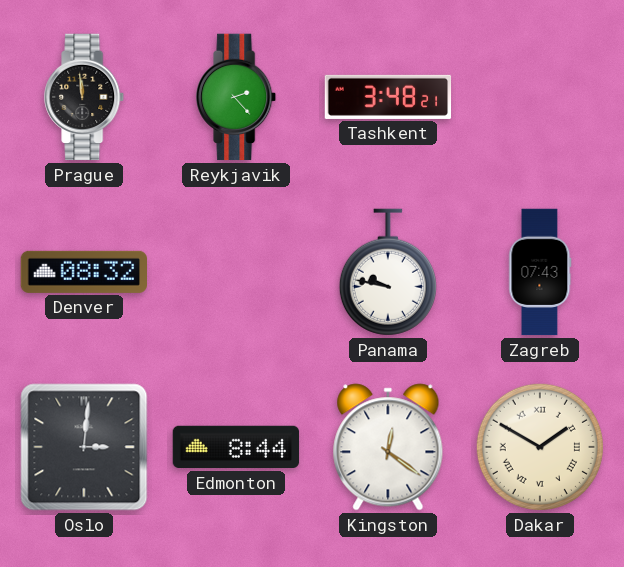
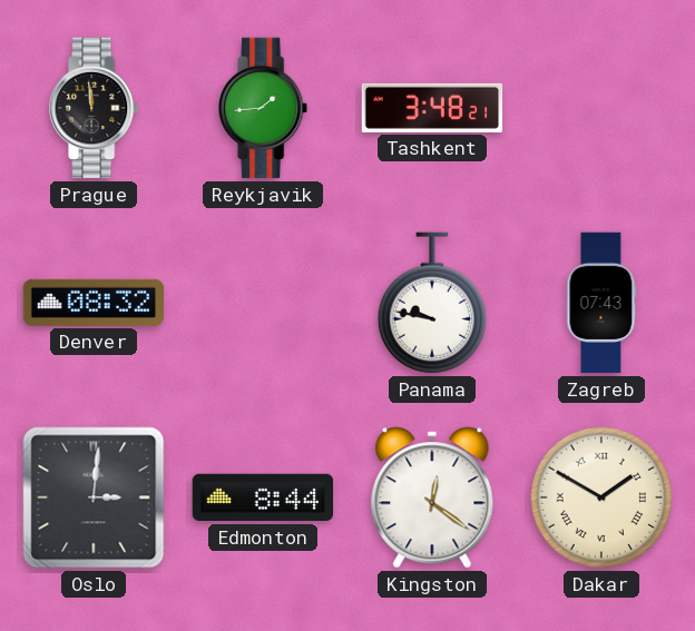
Reykjavik: 2:23 -> 1:44
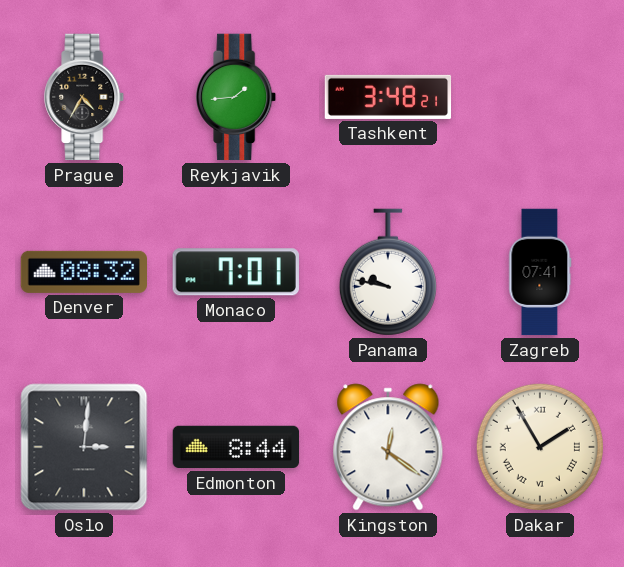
Prague: 11:59 -> 4:35
Monaco: none -> 7:01
Zagreb: 07:43 -> 07:41
Dakar: 1:50 -> 1:55
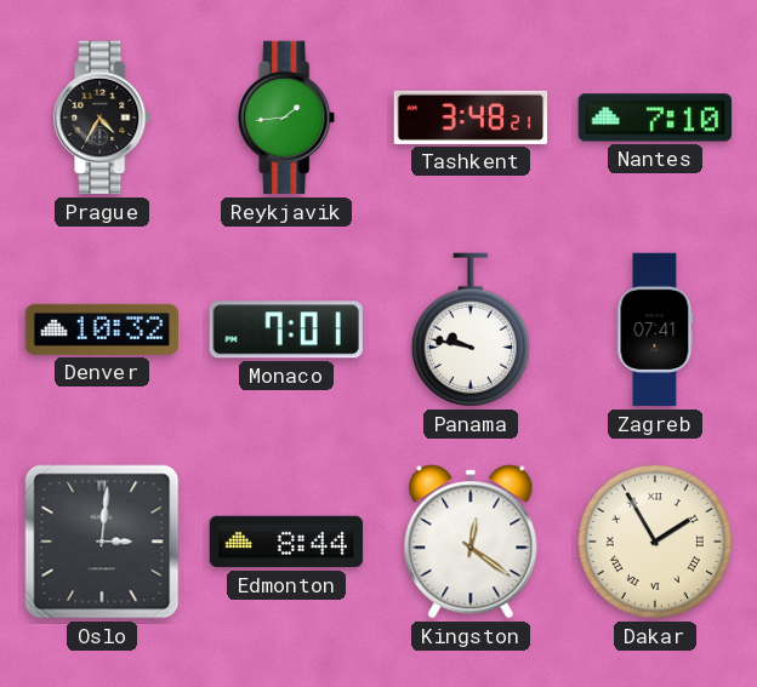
Nantes: none -> 7:10
Denver: 08:32 -> 10:32
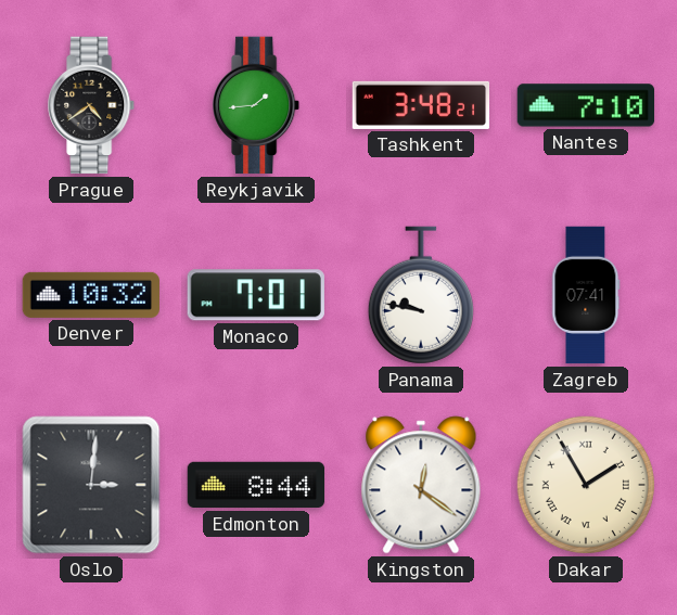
Prague: 4:35 -> 4:39
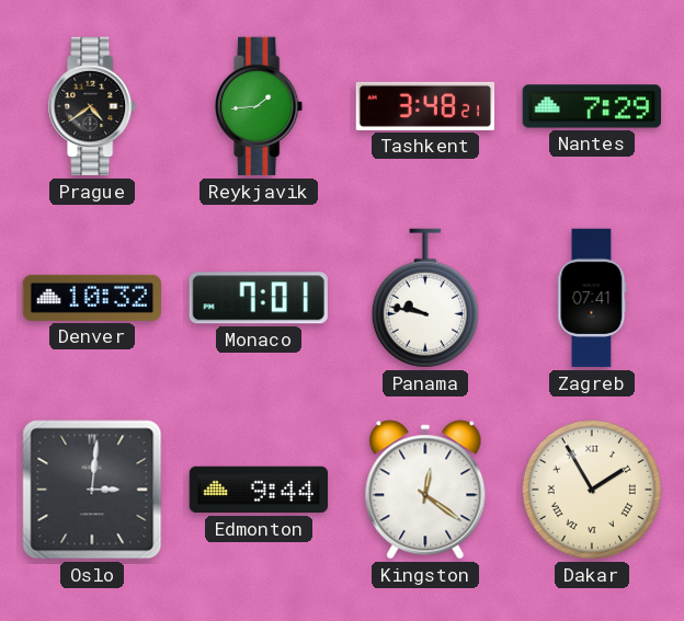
Nantes: 7:10 -> 7:29
Edmonton: 8:44 -> 9:44
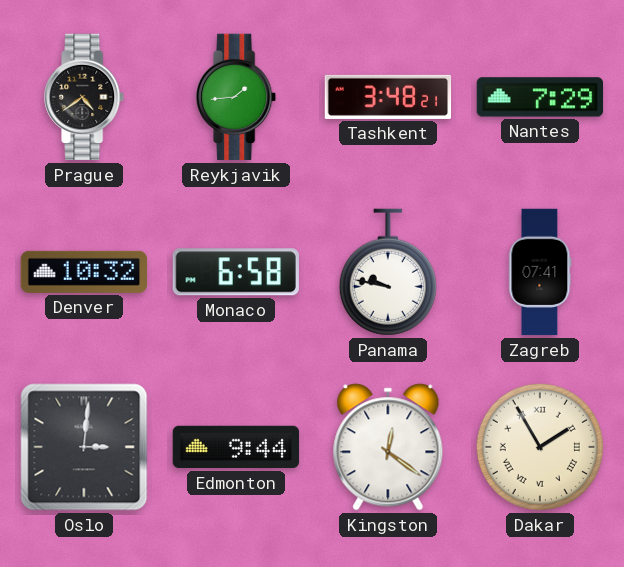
Monaco: 7:01 -> 6:58
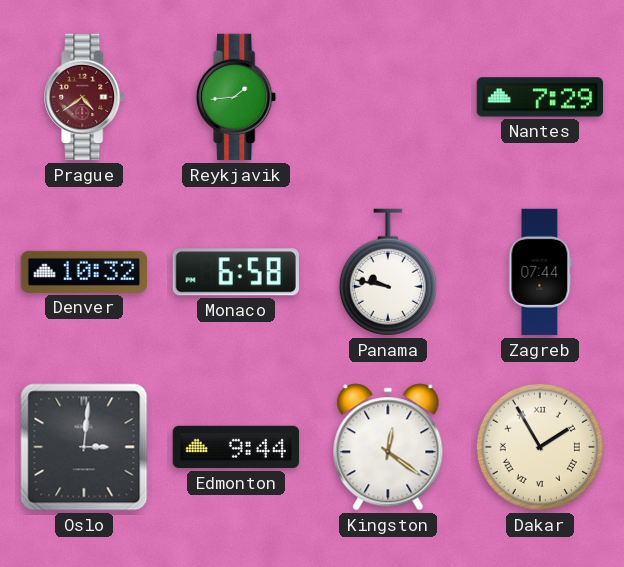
Prague dial: black -> burgundy
Tashkent: 3:48 -> none
Zagreb: 07:41 -> 07:44
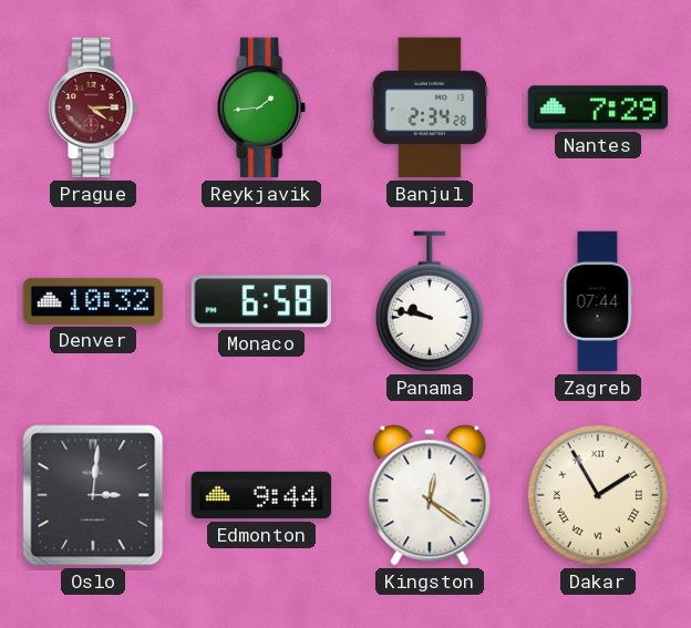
Prague: 4:39 -> 4:15
Banjul: none -> 2:34
